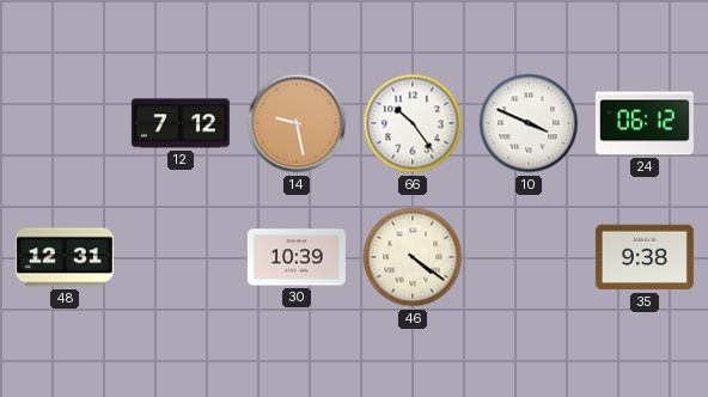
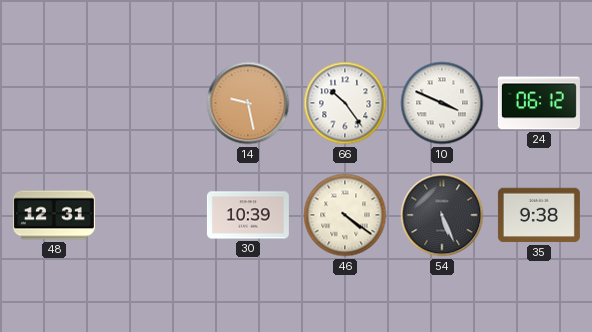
12: 7:12 -> none
54: none -> 5:26
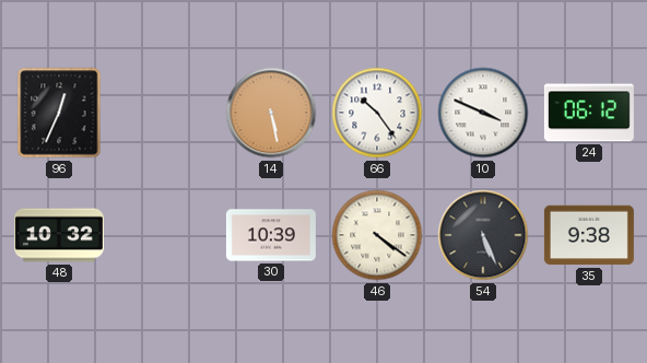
96: none -> 12:34
14: 9:28 -> 5:28
48: 12:31 -> 10:32
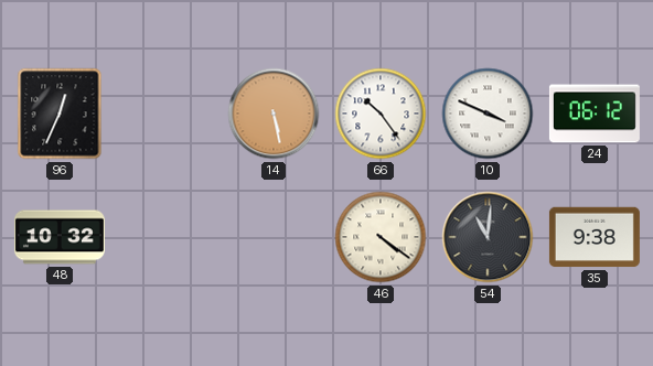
30: 10:39 -> none
54: 5:26 -> 11:01
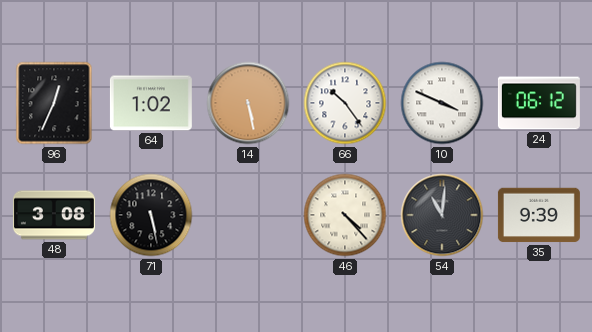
64: none -> 1:02
48: 10:32 -> 3:08
71: none -> 5:28
46: 4:21 -> 4:23
35: 9:38 -> 9:39
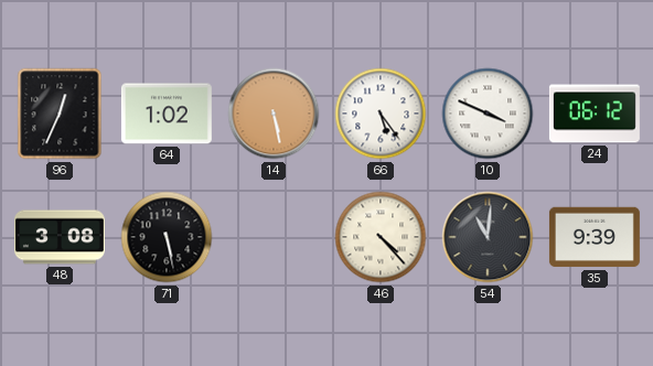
66: 10:24 -> 5:24
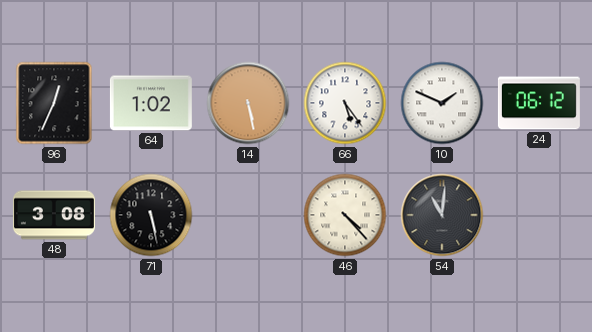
10: 3:49 -> 1:49
35: 9:39 -> none
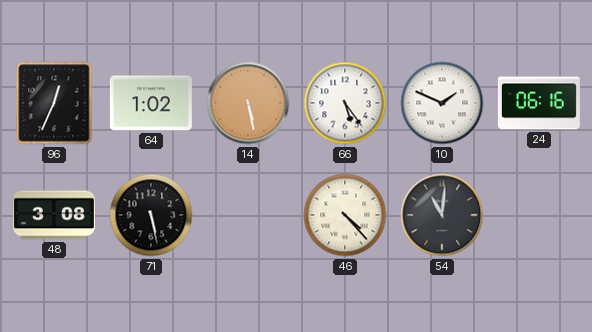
24: 06:12 -> 06:16
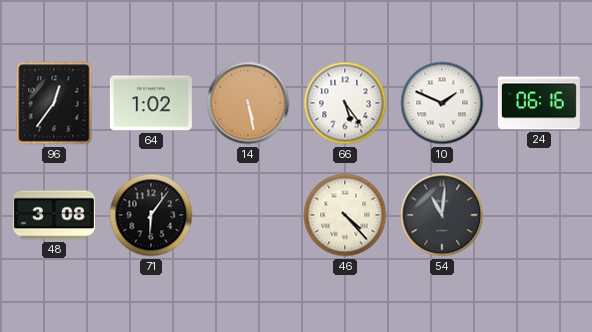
96: 12:34 -> 12:36
71: 5:28 -> 6:06
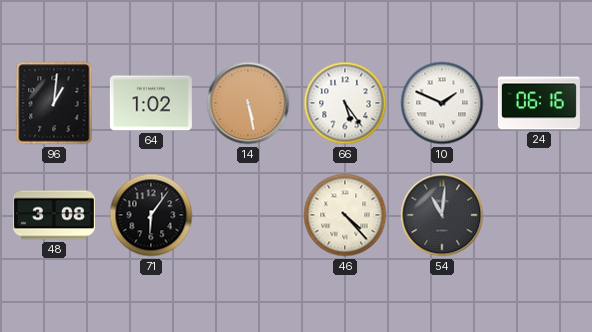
96: 12:36 -> 1:01
